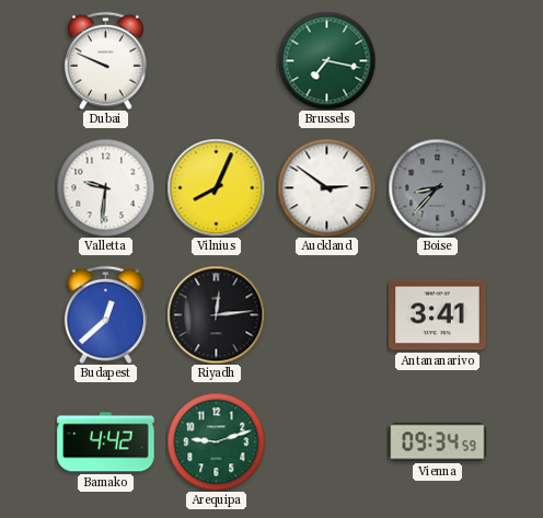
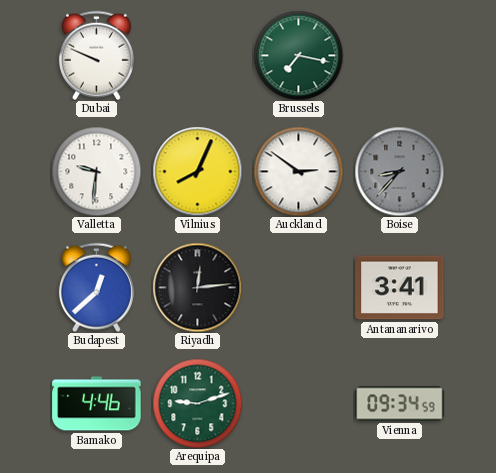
Bamako: 4:42 -> 4:46
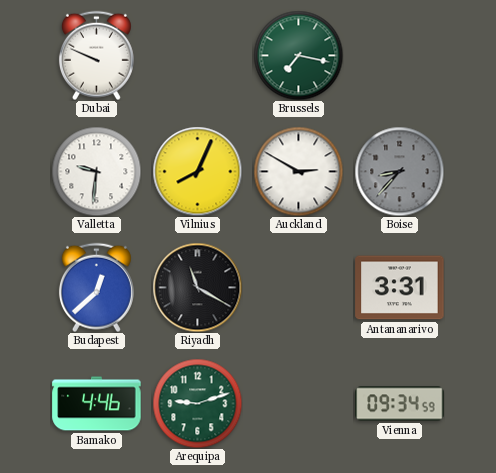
Auckland: 2:51 -> 2:50
Riyadh: 12:14 -> 11:20
Antananarivo: 3:41 -> 3:31
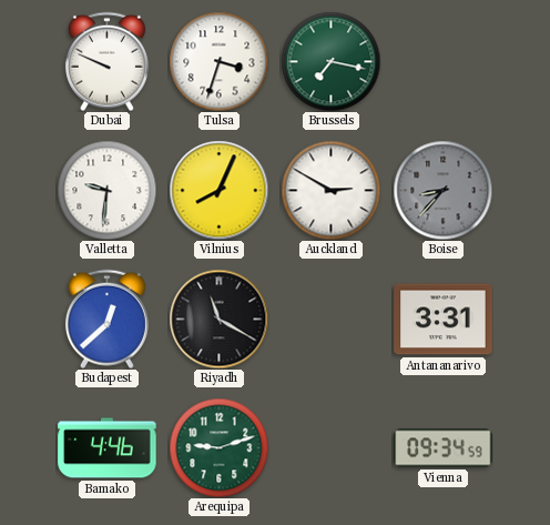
Tulsa: none -> 3:33
